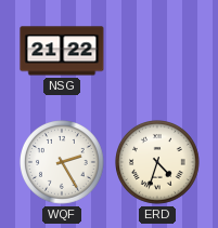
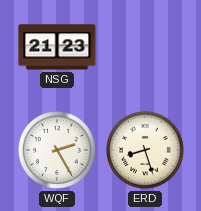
NSG: 21:22 -> 21:23
ERD: 4:33 -> 8:27
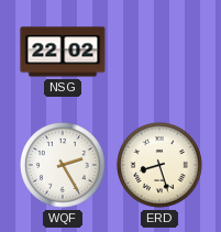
NSG: 21:23 -> 22:02
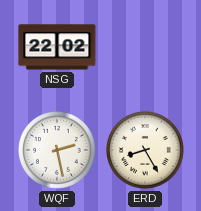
WQF: 2:25 -> 2:28
ERD: 8:27 -> 8:25
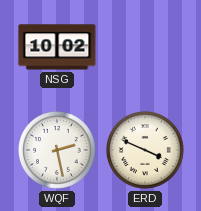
NSG: 22:02 -> 10:02
ERD: 8:25 -> 3:49
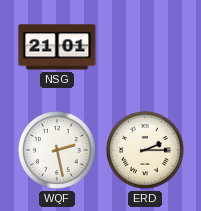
NSG: 10:02 -> 21:01
ERD: 3:49 -> 2:15
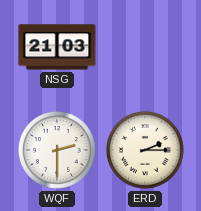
NSG: 21:01 -> 21:03
WQF: 2:28 -> 2:30
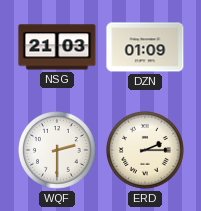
DZN: none -> 01:09
